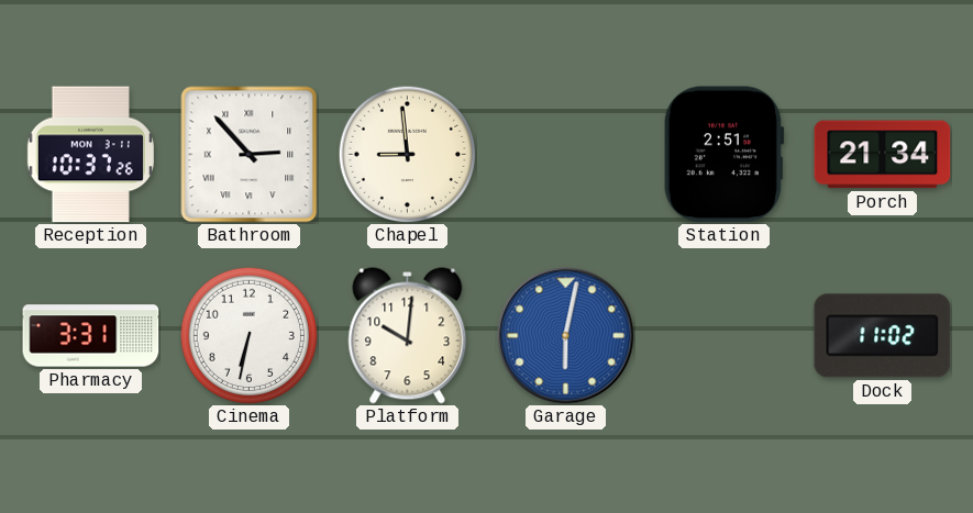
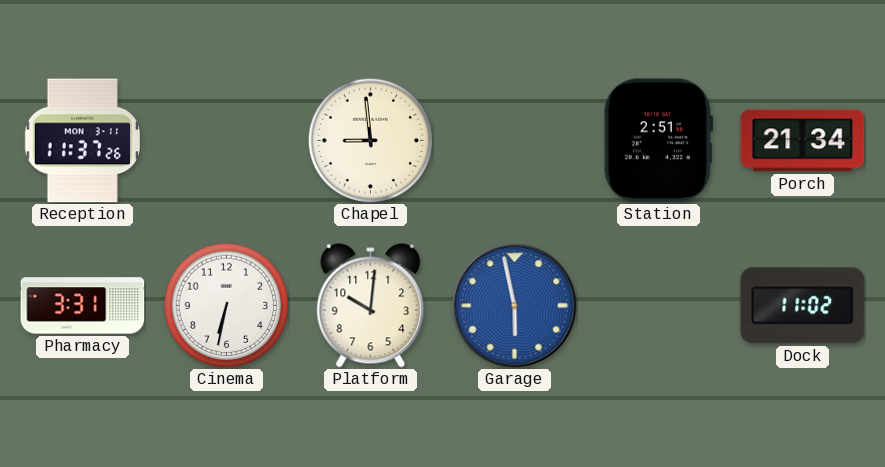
Reception: 10:37 -> 11:37
Bathroom: 2:53 -> none
Garage: 6:02 -> 5:58
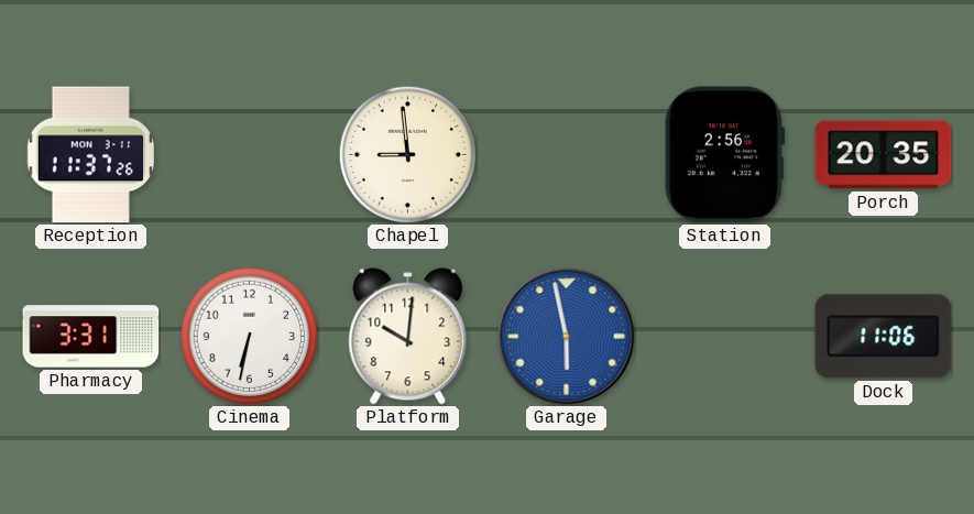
Station: 2:51 -> 2:56
Porch: 21:34 -> 20:35
Dock: 11:02 -> 11:06
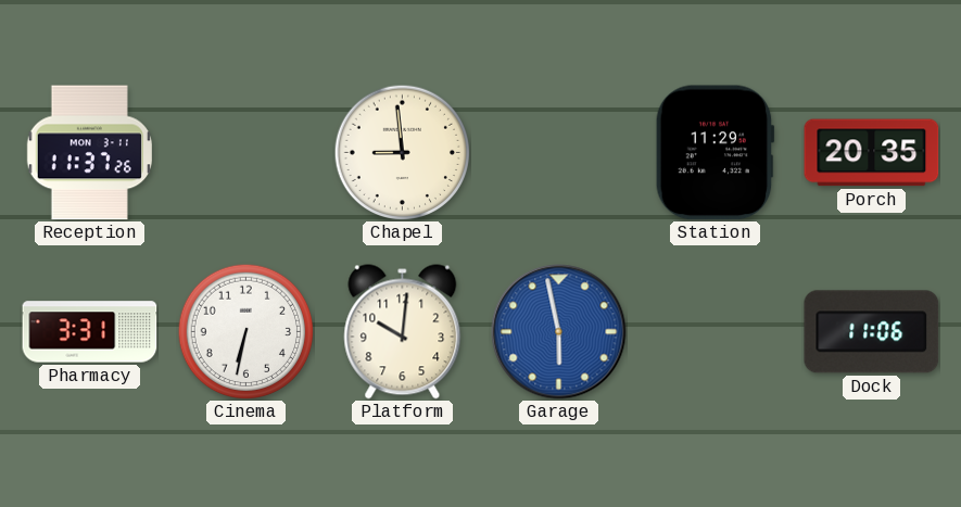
Station: 2:56 -> 11:29
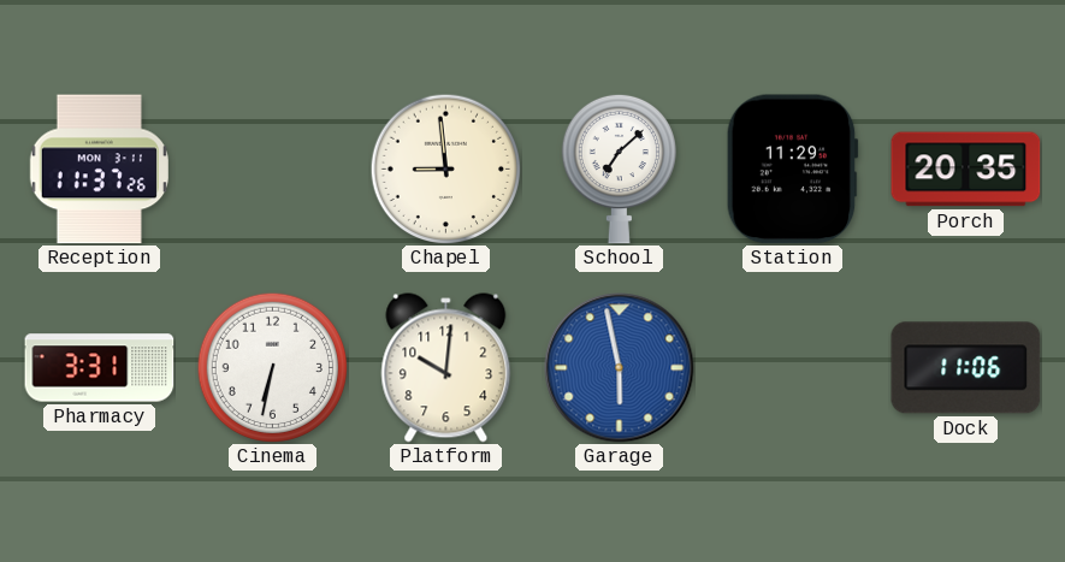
School: none -> 7:08
